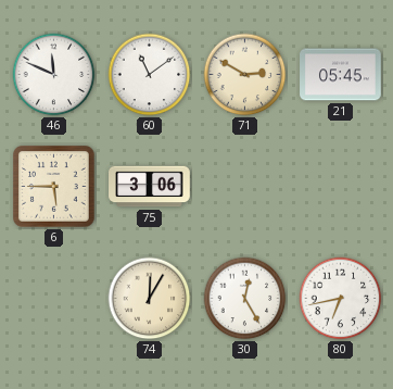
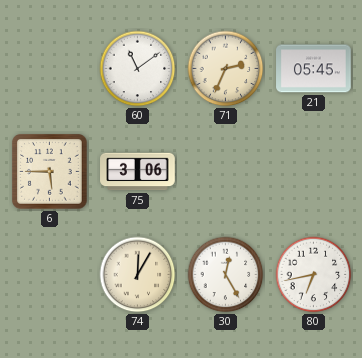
46: 11:49 -> none
71: 2:50 -> 2:34
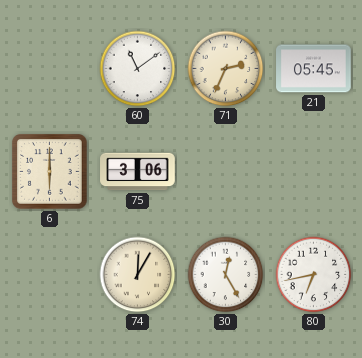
6: 5:45 -> 6:00
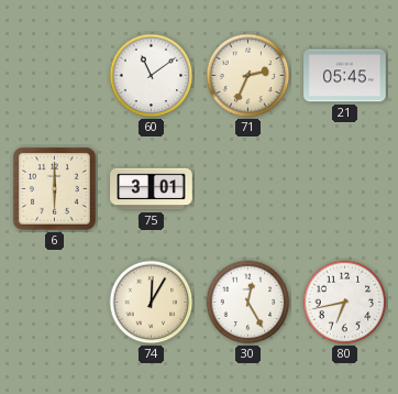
75: 3:06 -> 3:01
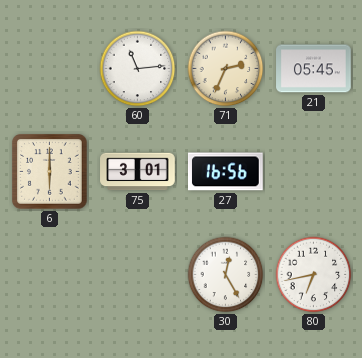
60: 11:09 -> 11:14
27: none -> 16:56
74: 12:05 -> none
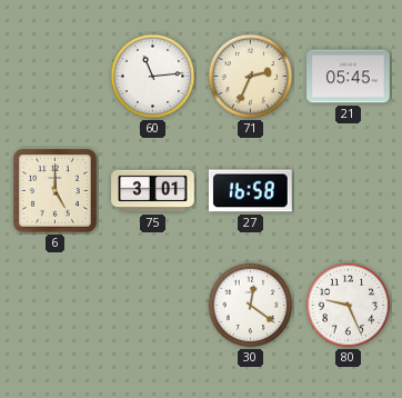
6: 6:00 -> 5:00
27: 16:56 -> 16:58
30: 12:25 -> 12:21
80: 6:43 -> 9:26
